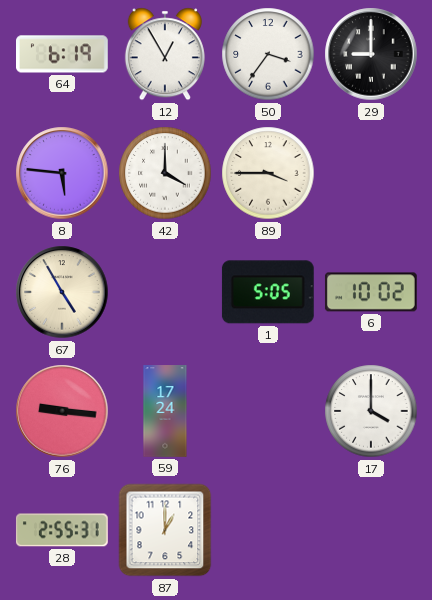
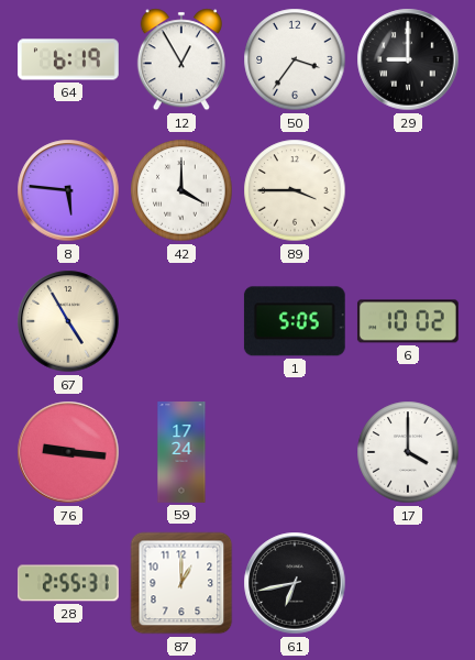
61: none -> 6:43
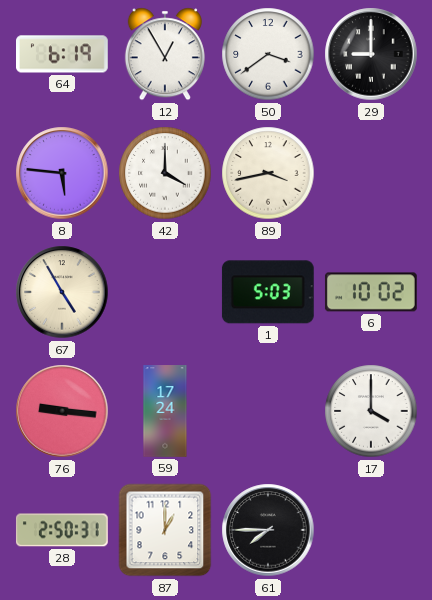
50: 3:36 -> 3:39
89: 3:45 -> 3:43
1: 5:05 -> 5:03
28: 2:55 -> 2:50
61: 6:43 -> 7:45
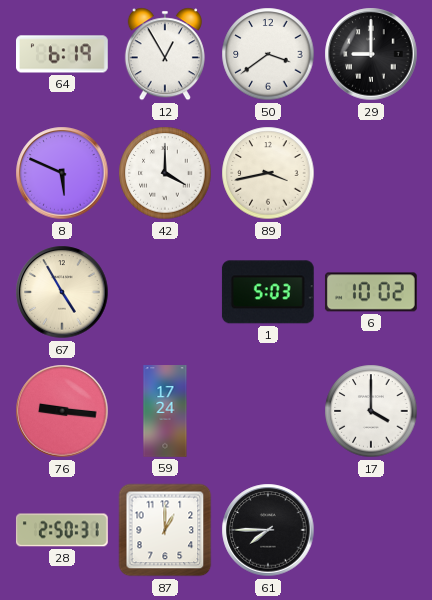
8: 5:46 -> 5:49
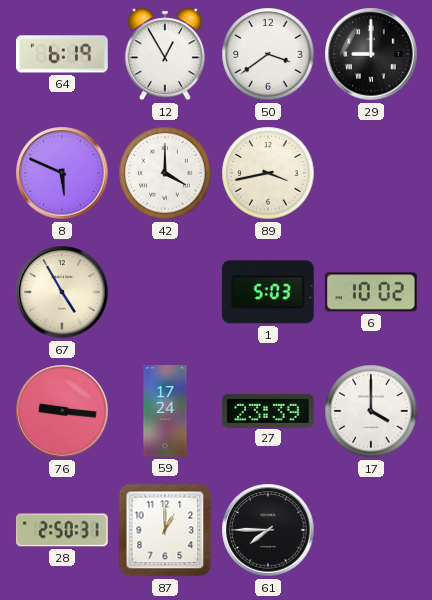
27: none -> 23:39
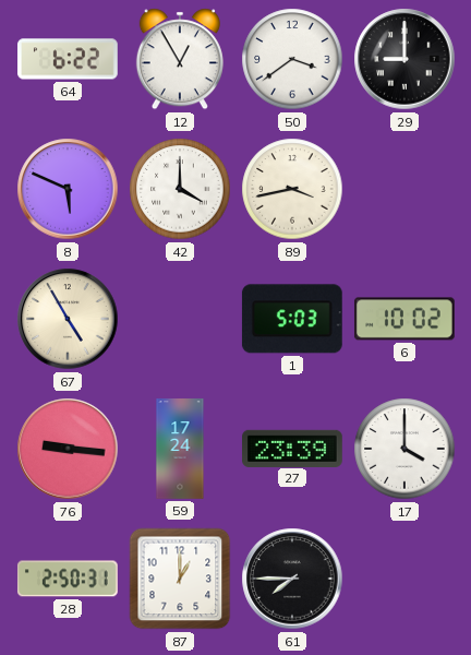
64: 6:19 -> 6:22
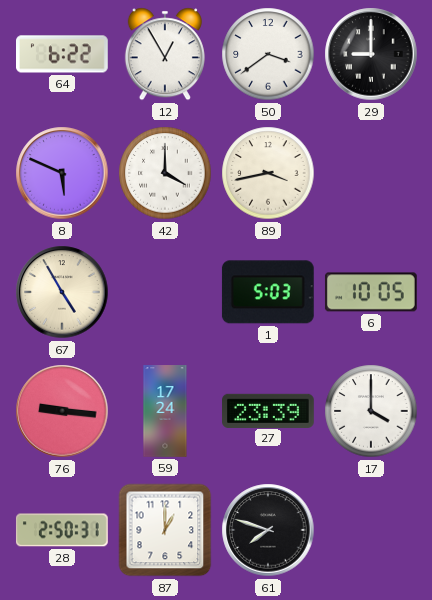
6: 10:02 -> 10:05
61: 7:45 -> 7:48
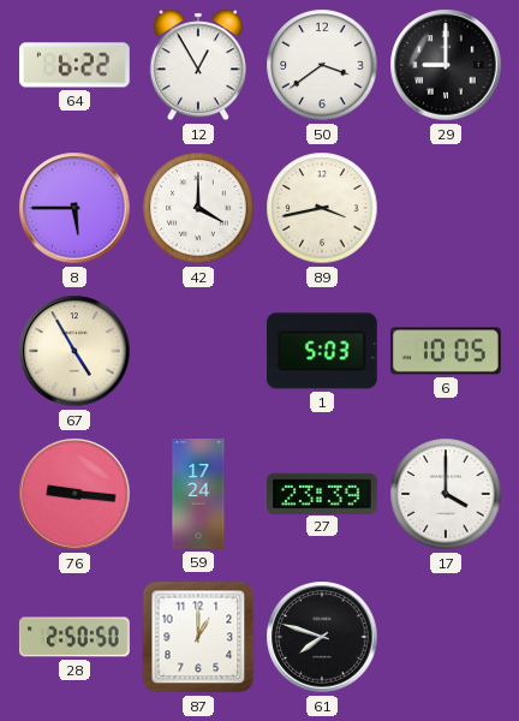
8: 5:49 -> 5:45
28: 2:50:31 -> 2:50:50
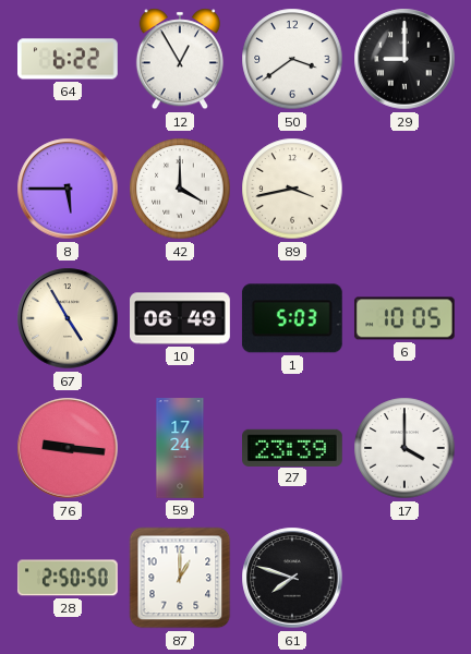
10: none -> 06:49
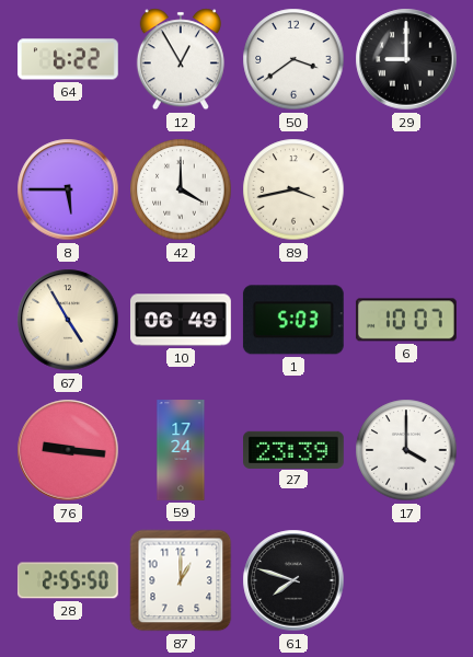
6: 10:05 -> 10:07
28: 2:50 -> 2:55
